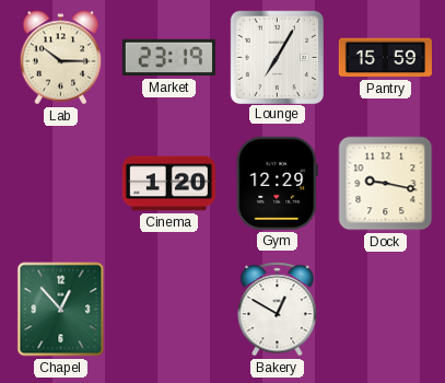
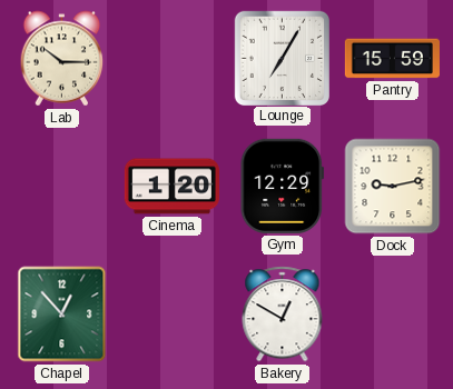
Market: 23:19 -> none
Dock: 9:17 -> 9:13
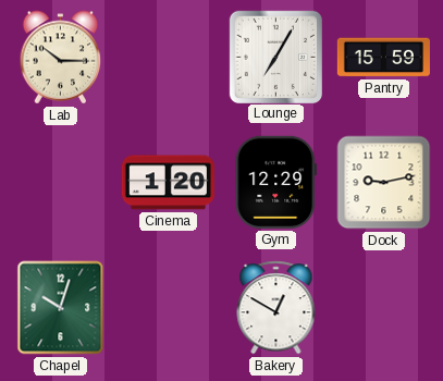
Chapel: 12:53 -> 10:03
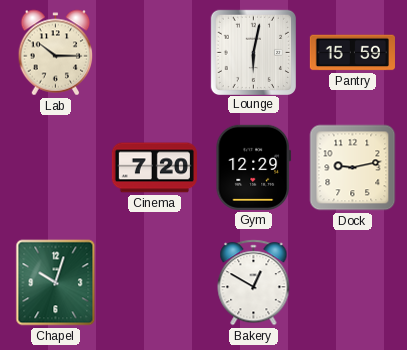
Lounge: 7:05 -> 6:02
Cinema: 1:20 -> 7:20
